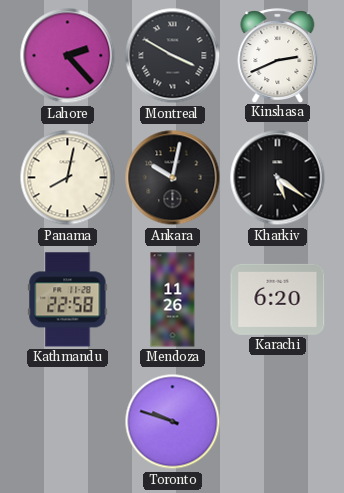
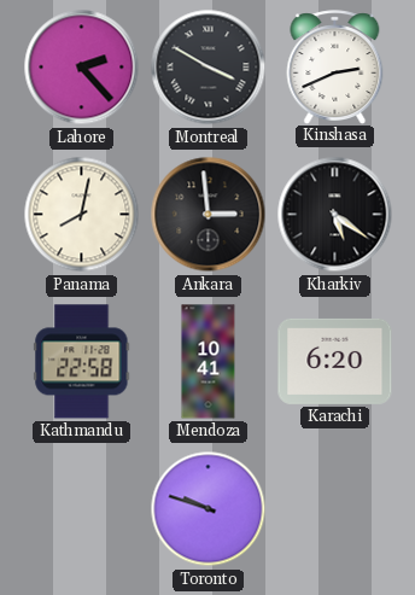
Ankara: 10:02 -> 2:59
Mendoza: 11:26 -> 10:41
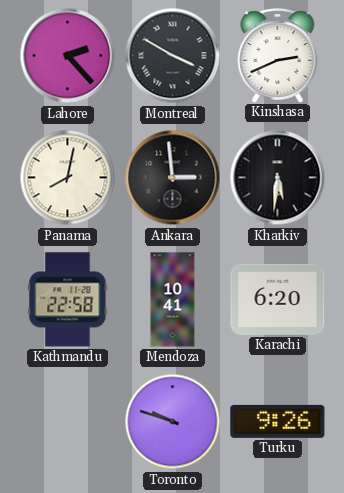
Kharkiv: 5:21 -> 5:31
Turku: none -> 9:26
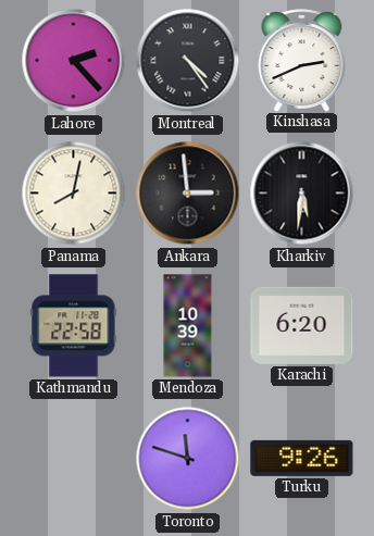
Montreal: 3:50 -> 4:24
Mendoza: 10:41 -> 10:39
Toronto: 9:48 -> 11:48
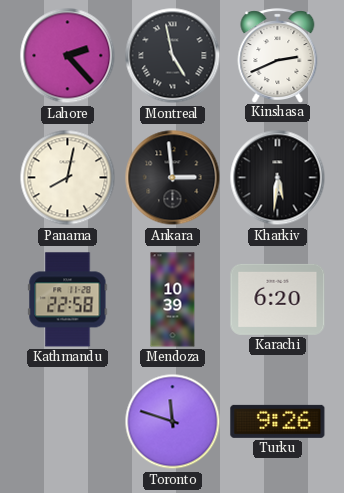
Montreal: 4:24 -> 4:58
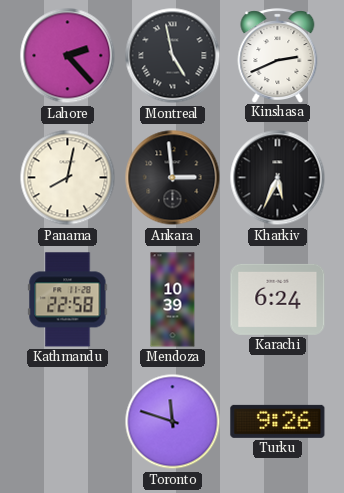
Kharkiv: 5:31 -> 5:34
Karachi: 6:20 -> 6:24
